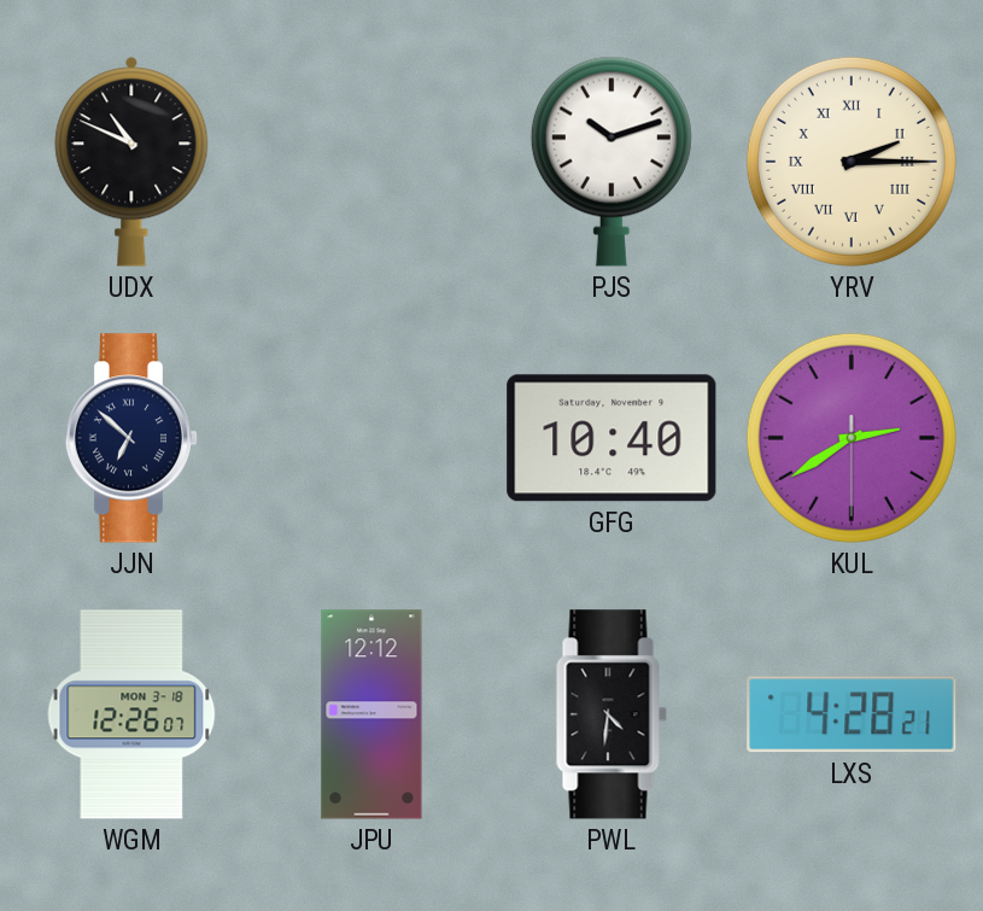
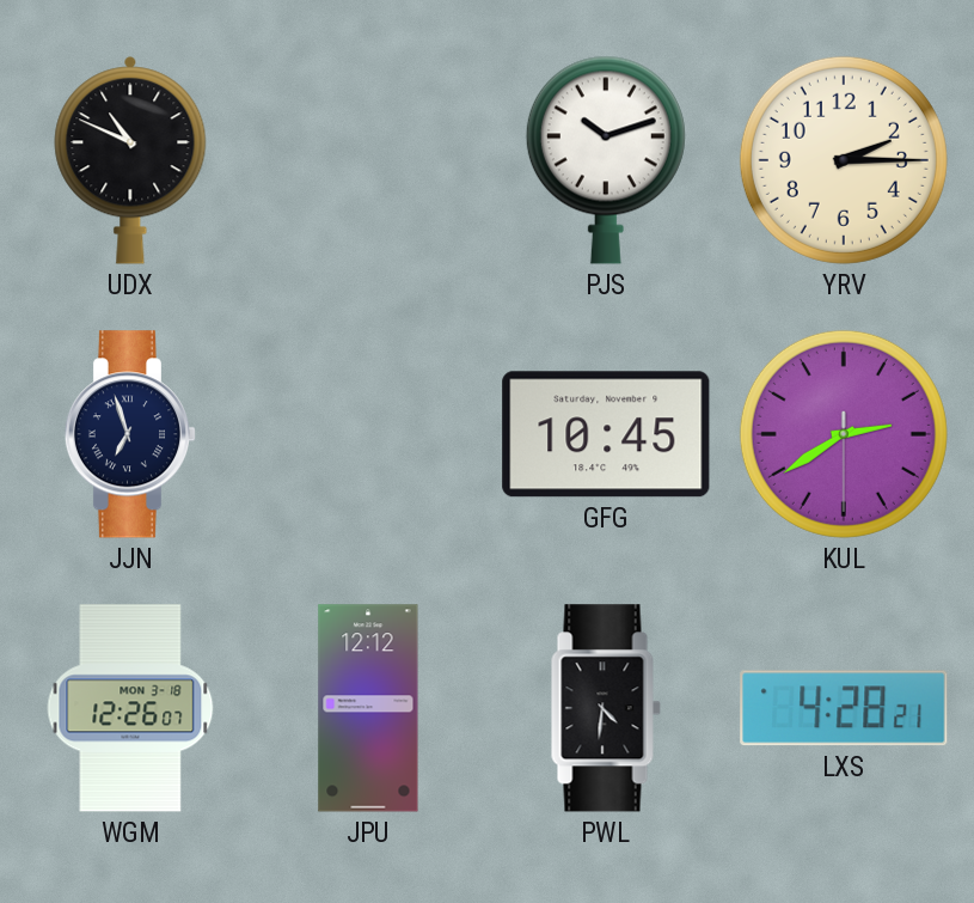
YRV numerals: Roman -> Arabic
JJN: 6:52 -> 6:57
GFG: 10:40 -> 10:45
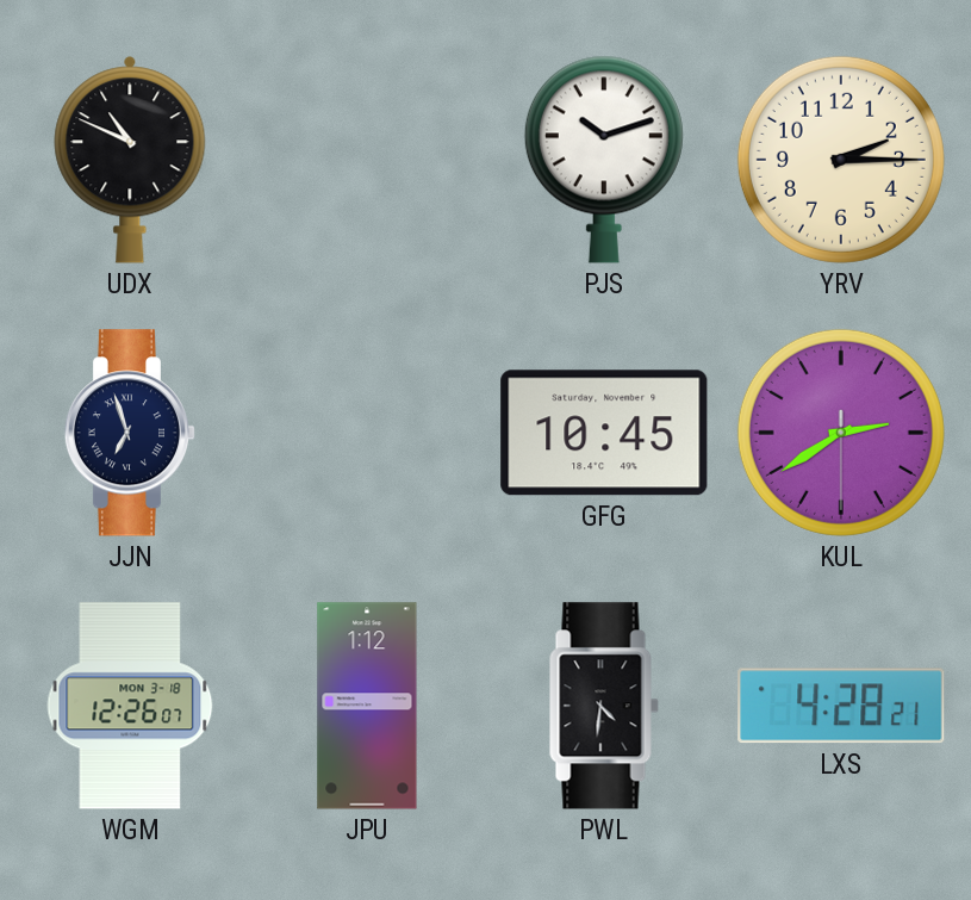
JPU: 12:12 -> 1:12
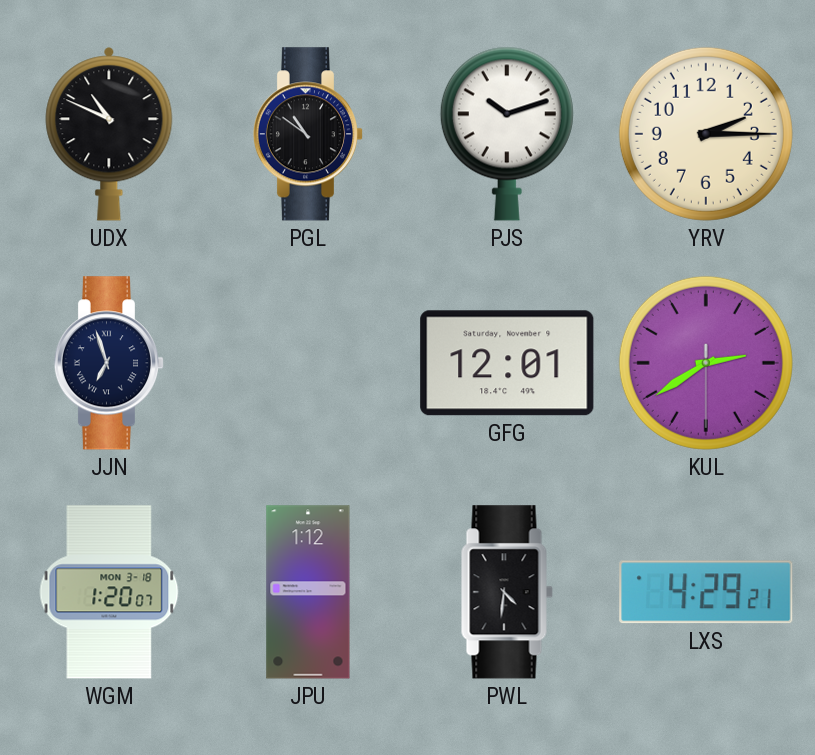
PGL: none -> 10:51
GFG: 10:45 -> 12:01
WGM: 12:26 -> 1:20
LXS: 4:28 -> 4:29
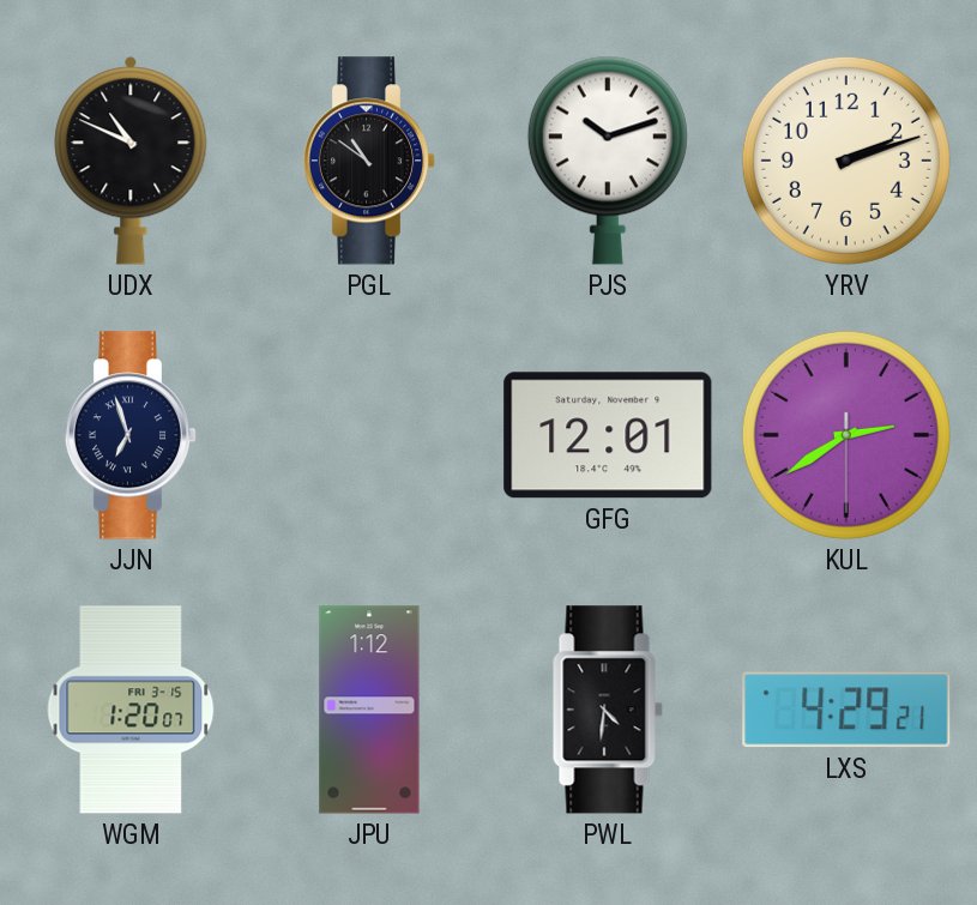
YRV: 2:15 -> 2:12
WGM date: MON 3-18 -> FRI 3-15
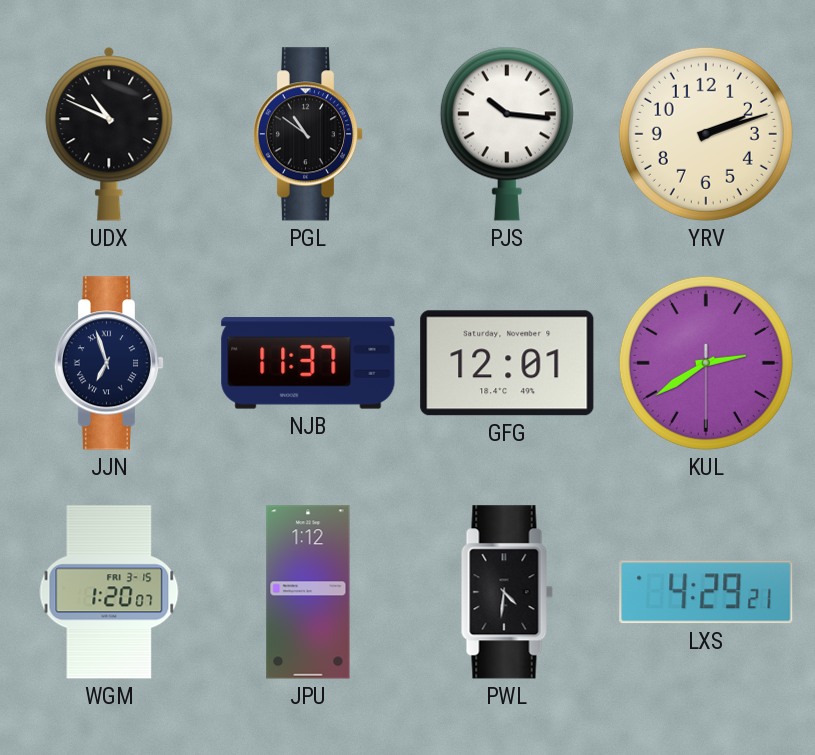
PJS: 10:12 -> 10:16
NJB: none -> 11:37
